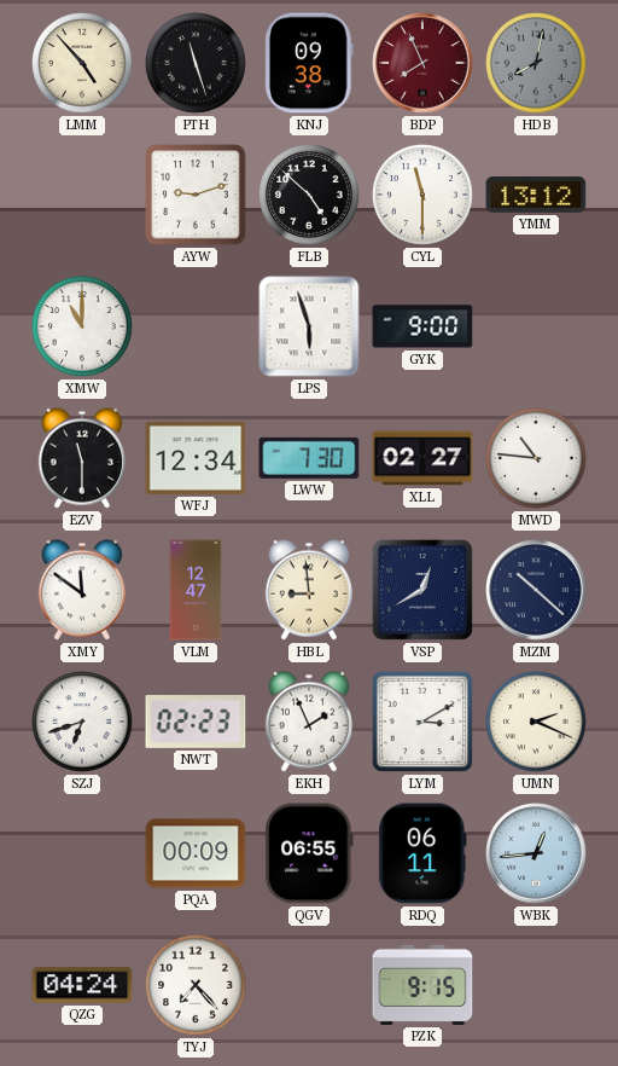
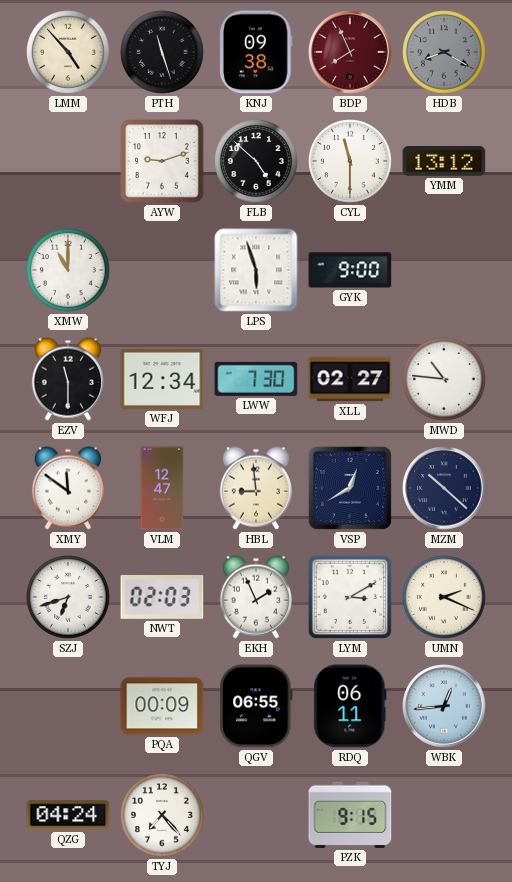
HDB: 8:02 -> 8:20
NWT: 02:23 -> 02:03
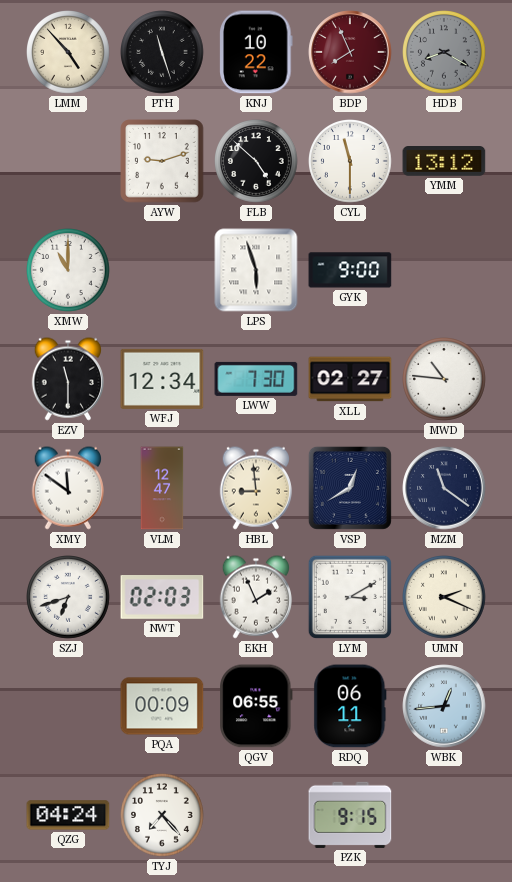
KNJ: 09:38 -> 10:22
MZM: 10:22 -> 11:21
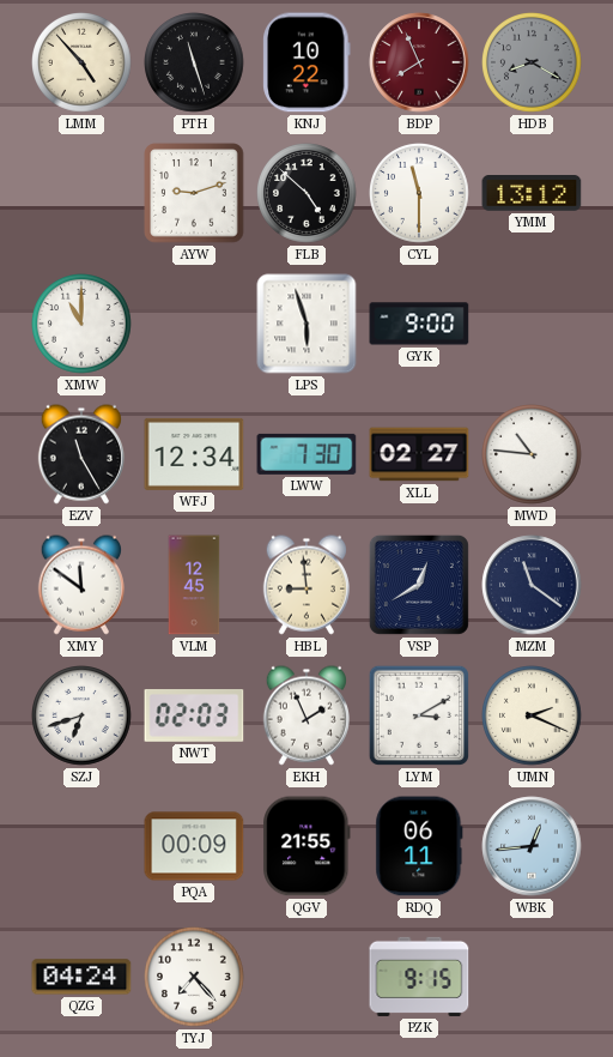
EZV: 11:30 -> 11:25
VLM: 12:47 -> 12:45
QGV: 06:55 -> 21:55
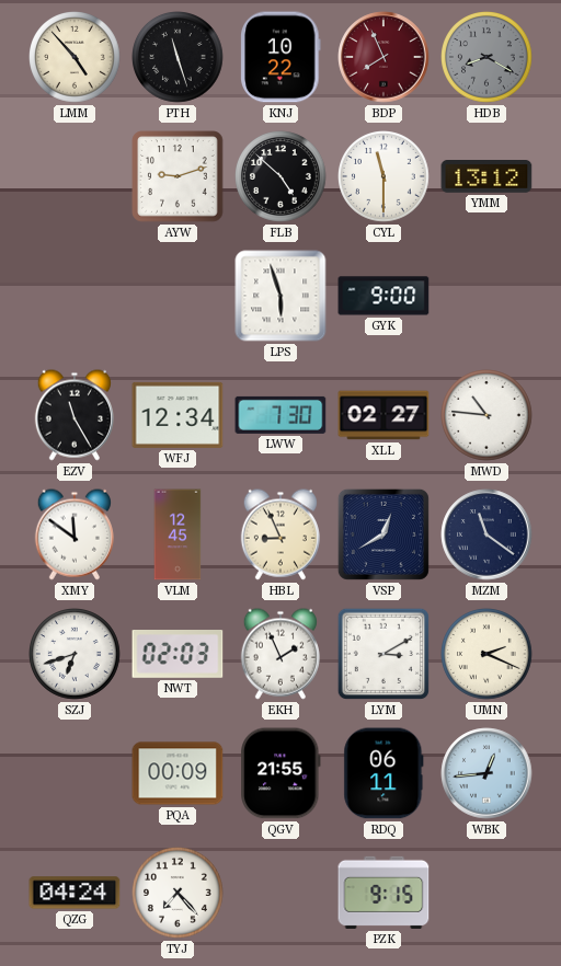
XMW: 11:00 -> none
HBL: 8:59 -> 8:56
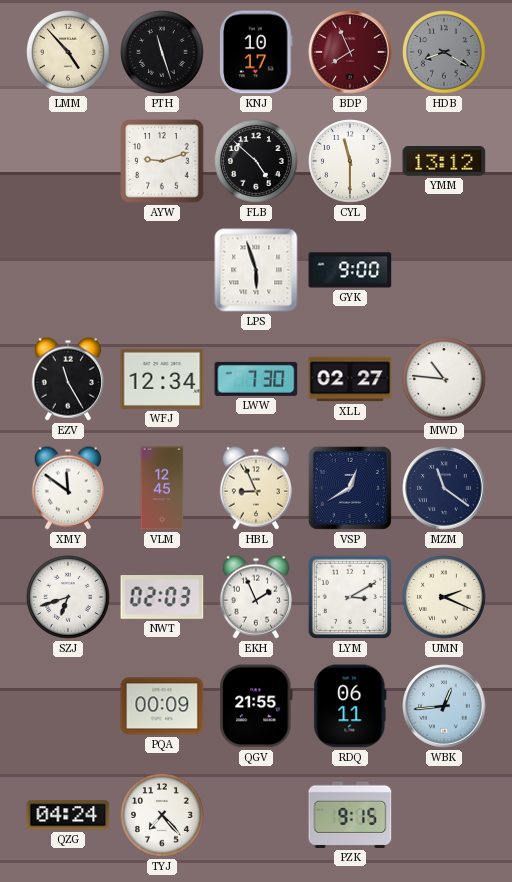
KNJ: 10:22 -> 10:17
